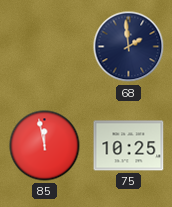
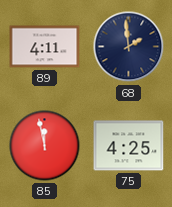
89: none -> 4:11
75: 10:25 -> 4:25
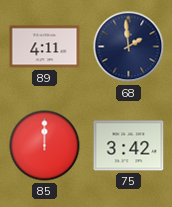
85: 11:58 -> 12:00
75: 4:25 -> 3:42
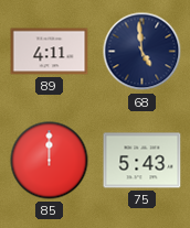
68: 1:59 -> 4:59
75: 3:42 -> 5:43
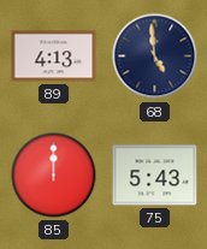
89: 4:11 -> 4:13
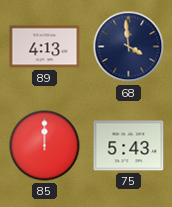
68: 4:59 -> 3:59
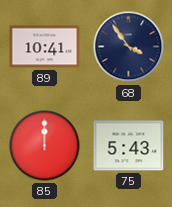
89: 4:13 -> 10:41
68: 3:59 -> 3:54
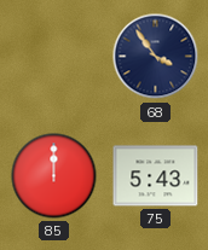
89: 10:41 -> none
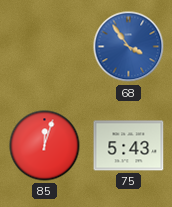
68 dial: navy -> blue
85: 12:00 -> 12:03
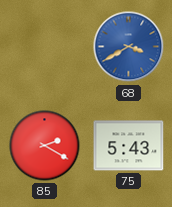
68: 3:54 -> 3:40
85: 12:03 -> 2:20
